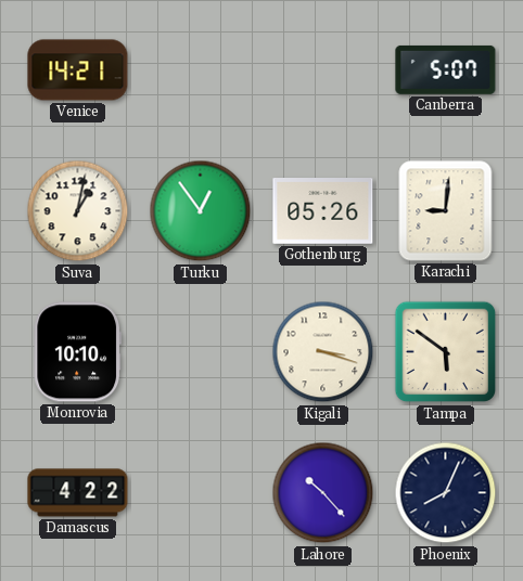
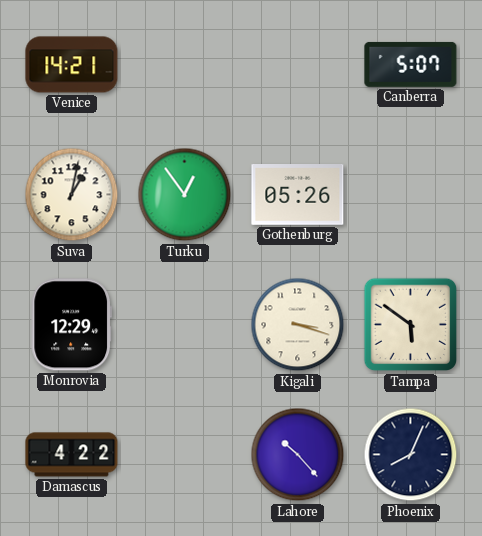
Karachi: 9:01 -> none
Monrovia: 10:10 -> 12:29
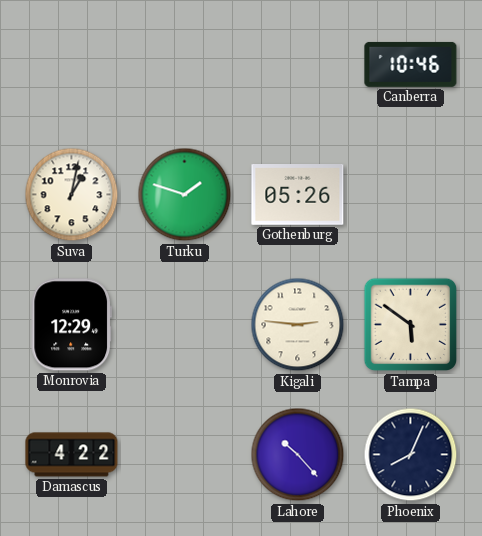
Venice: 14:21 -> none
Canberra: 5:07 -> 10:46
Turku: 12:54 -> 1:48
Kigali: 3:18 -> 2:46
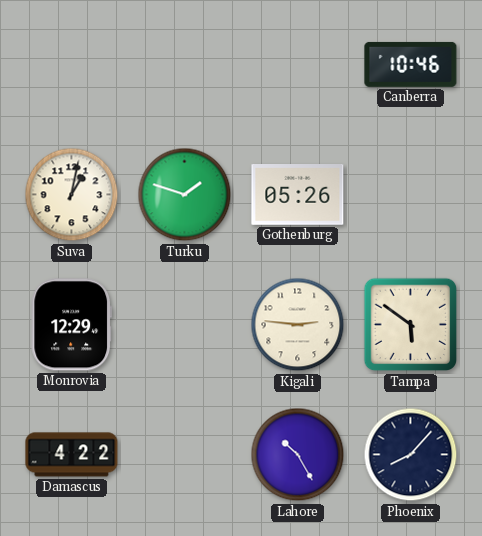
Lahore: 10:23 -> 10:25
Phoenix: 8:04 -> 8:07
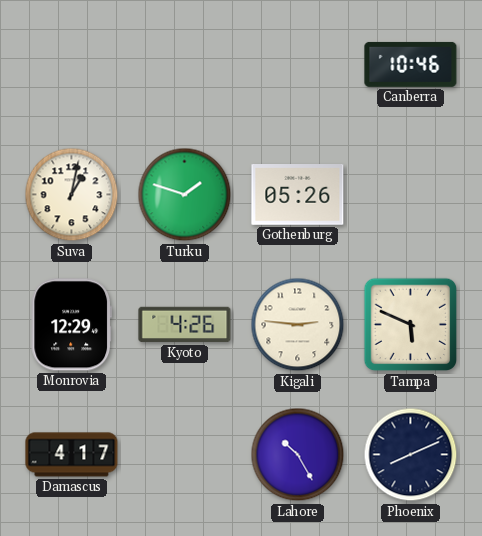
Kyoto: none -> 4:26
Tampa: 5:51 -> 5:49
Damascus: 4:22 -> 4:17
Phoenix: 8:07 -> 8:11
